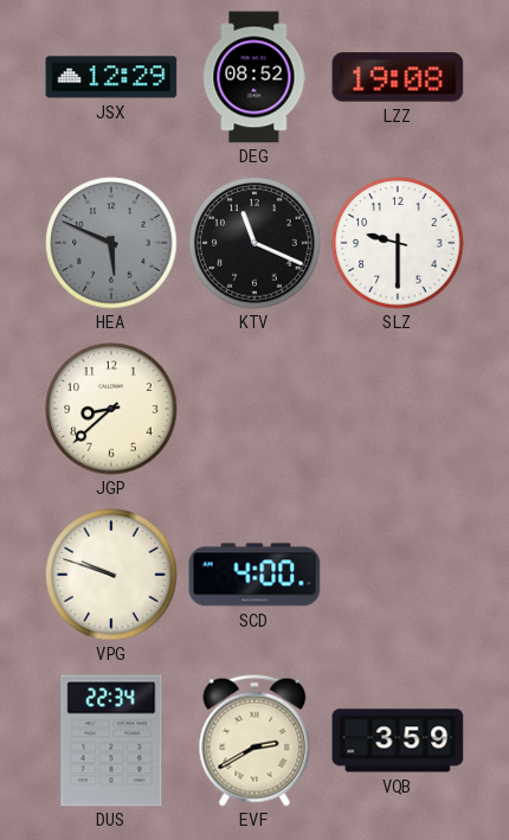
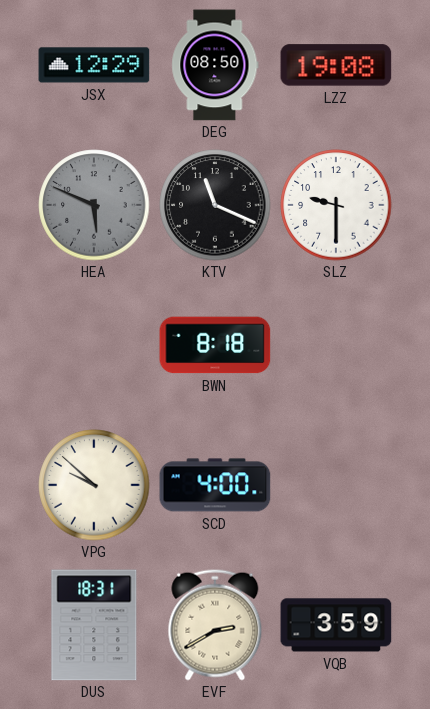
DEG: 08:52 -> 08:50
JGP: 8:38 -> none
BWN: none -> 8:18
VPG: 9:48 -> 9:52
DUS: 22:34 -> 18:31
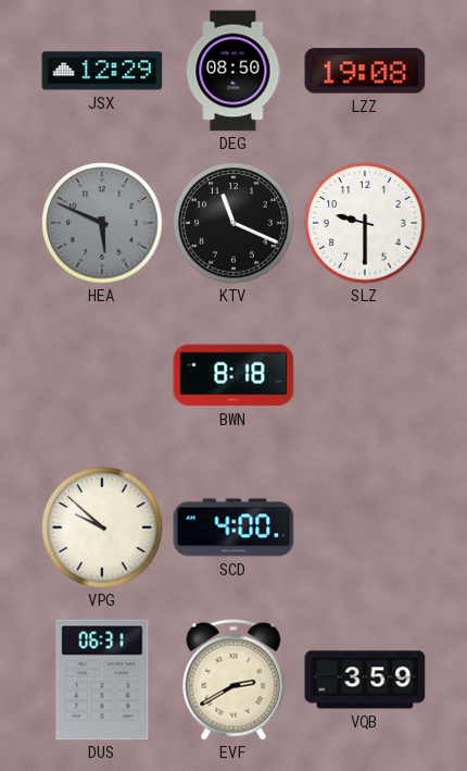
DUS: 18:31 -> 06:31
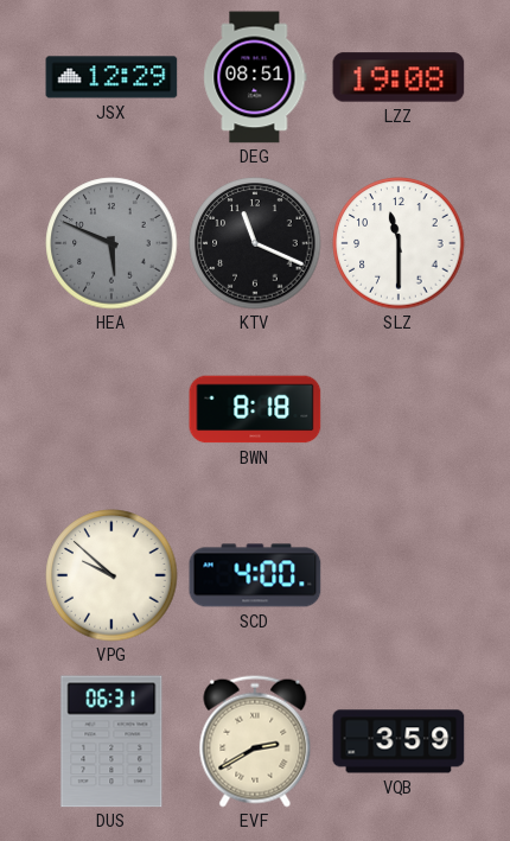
DEG: 08:50 -> 08:51
SLZ: 9:30 -> 11:30
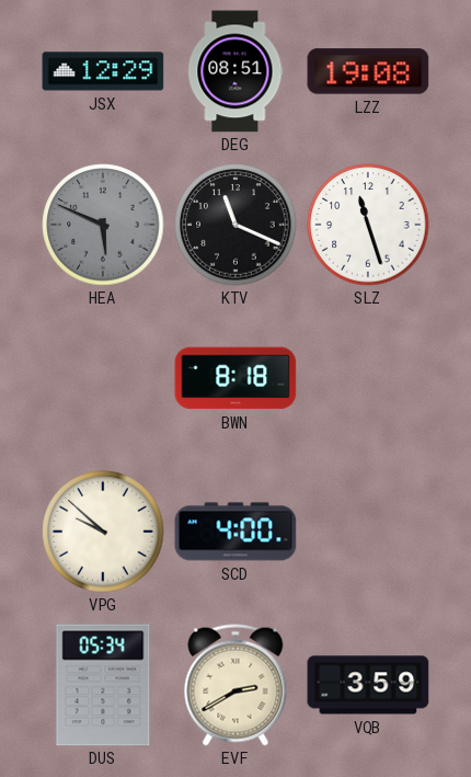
SLZ: 11:30 -> 11:27
DUS: 06:31 -> 05:34
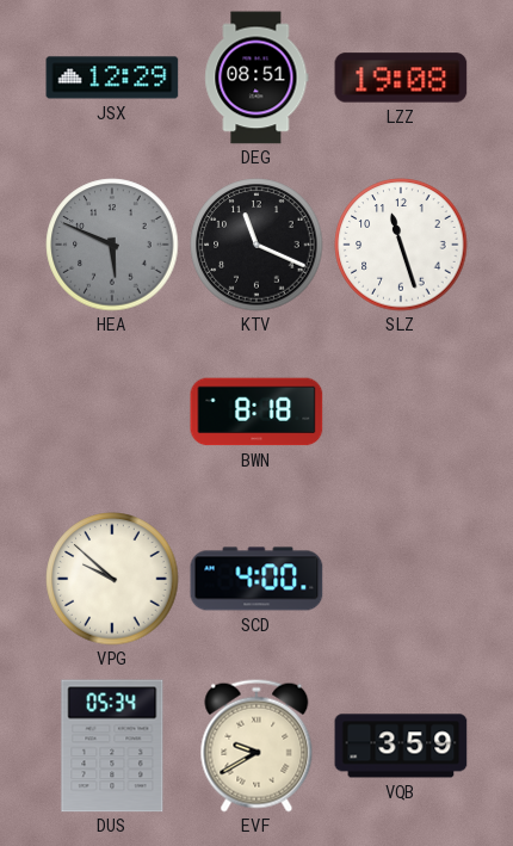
EVF: 2:40 -> 9:40
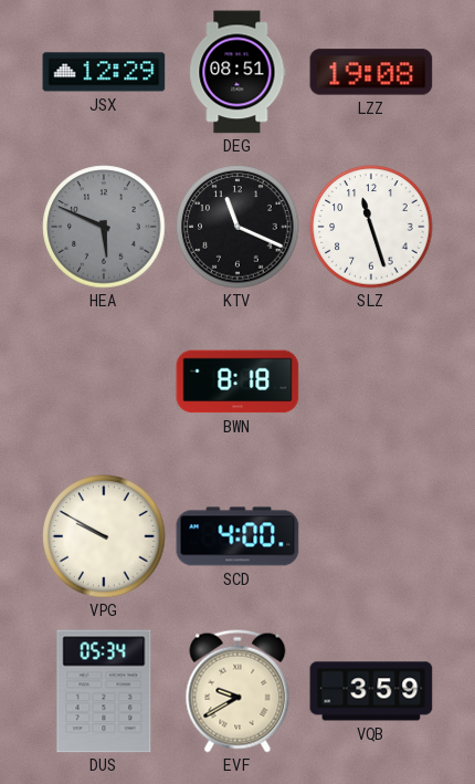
VPG: 9:52 -> 9:50
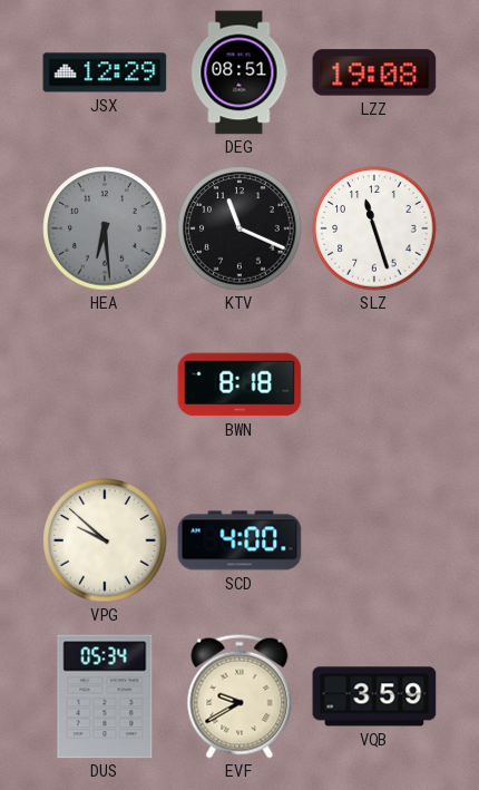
HEA: 5:49 -> 6:29
VPG: 9:50 -> 9:52
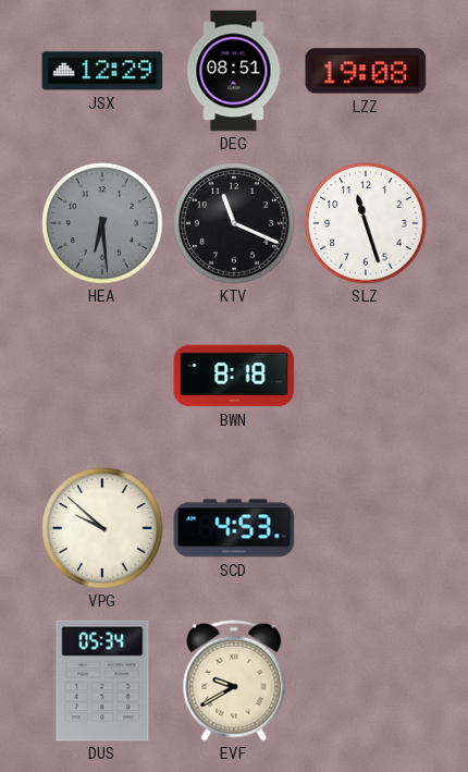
SCD: 4:00 -> 4:53
VQB: 3:59 -> none
